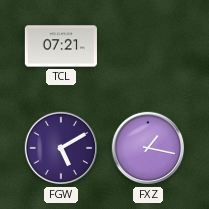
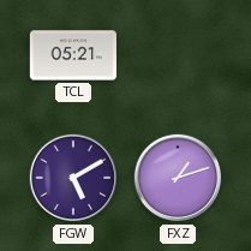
TCL: 07:21 -> 05:21
FXZ: 1:17 -> 1:12
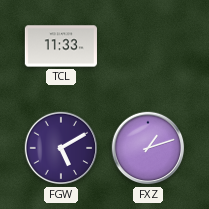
TCL: 05:21 -> 11:33
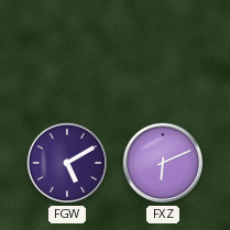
TCL: 11:33 -> none
FXZ: 1:12 -> 6:11
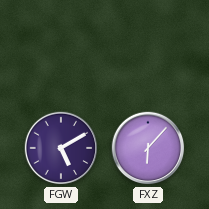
FXZ: 6:11 -> 6:07
